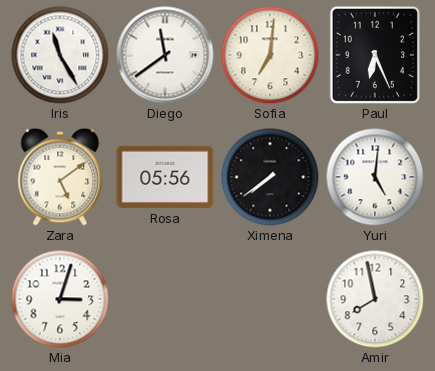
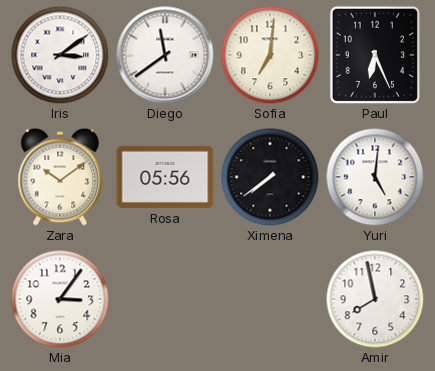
Iris: 11:25 -> 3:09
Zara: 5:09 -> 10:09
Mia: 3:03 -> 3:06
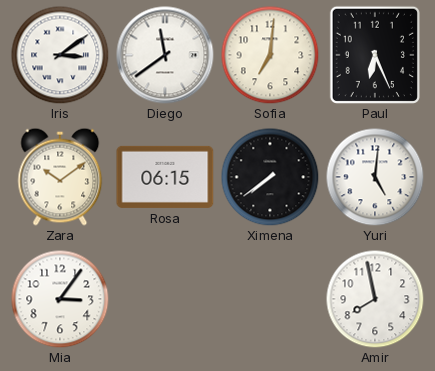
Rosa: 05:56 -> 06:15
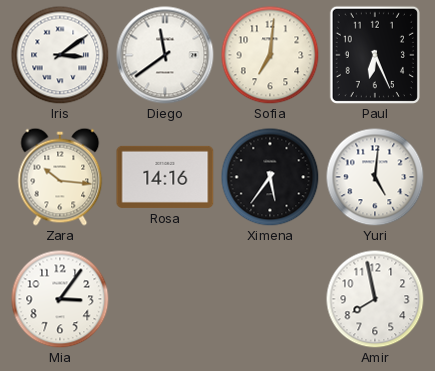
Zara: 10:09 -> 10:16
Rosa: 06:15 -> 14:16
Ximena: 7:39 -> 5:36
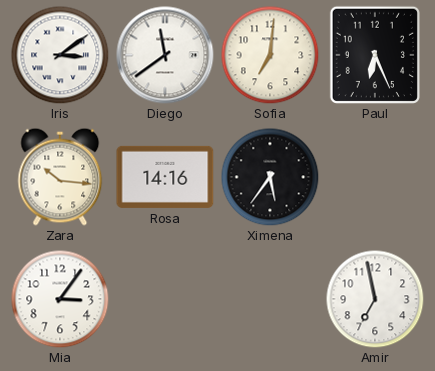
Yuri: 5:01 -> none
Amir: 7:58 -> 6:58
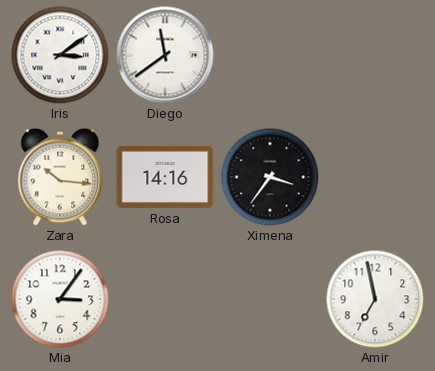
Sofia: 7:01 -> none
Paul: 6:26 -> none
Ximena: 5:36 -> 3:36
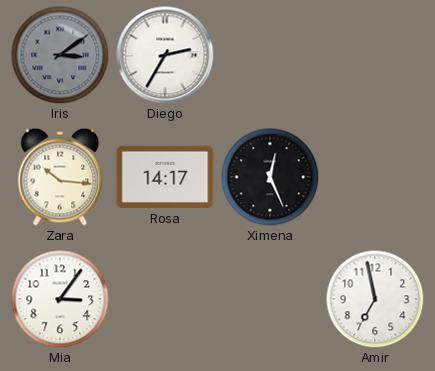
Iris dial: white -> grey
Diego: 11:39 -> 2:35
Rosa: 14:16 -> 14:17
Ximena: 3:36 -> 12:26
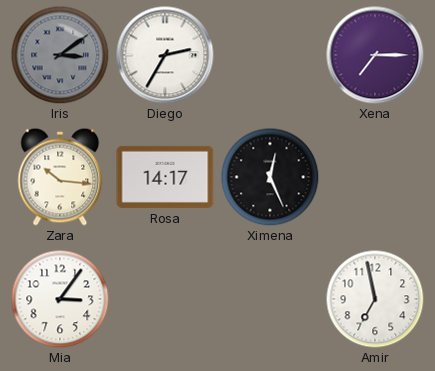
Xena: none -> 7:15
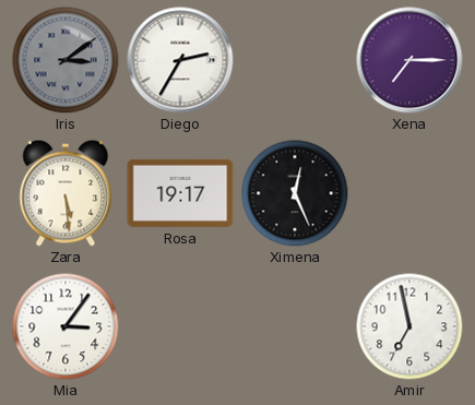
Zara: 10:16 -> 5:29
Rosa: 14:17 -> 19:17
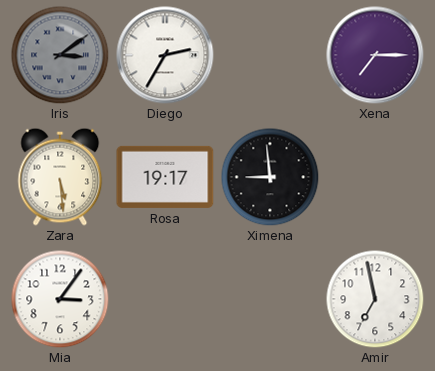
Ximena: 12:26 -> 8:59
